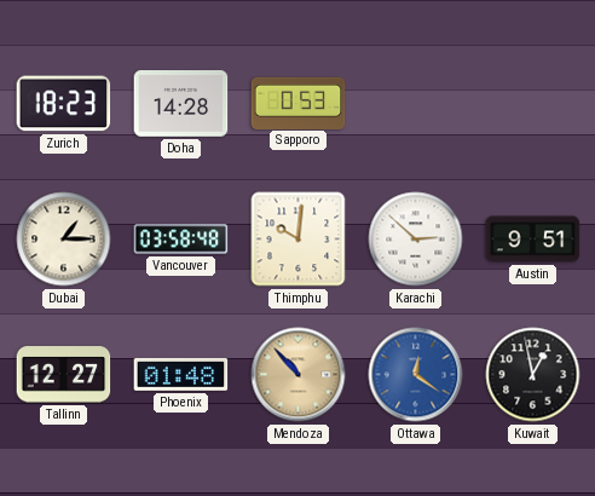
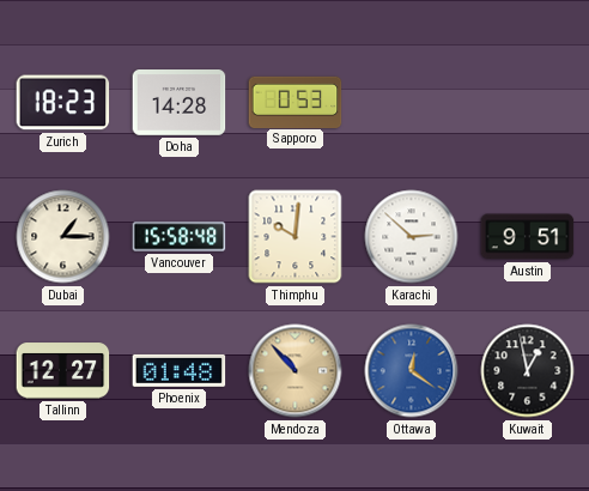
Vancouver: 03:58 -> 15:58
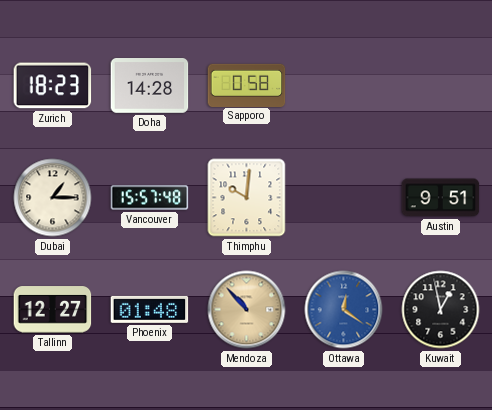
Sapporo: 0:53 -> 0:58
Vancouver: 15:58 -> 15:57
Karachi: 2:52 -> none
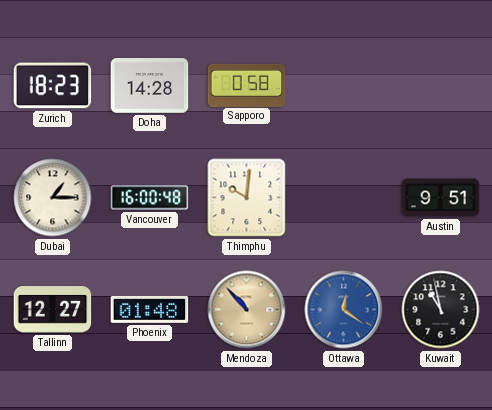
Vancouver: 15:57 -> 16:00
Kuwait: 12:58 -> 10:58
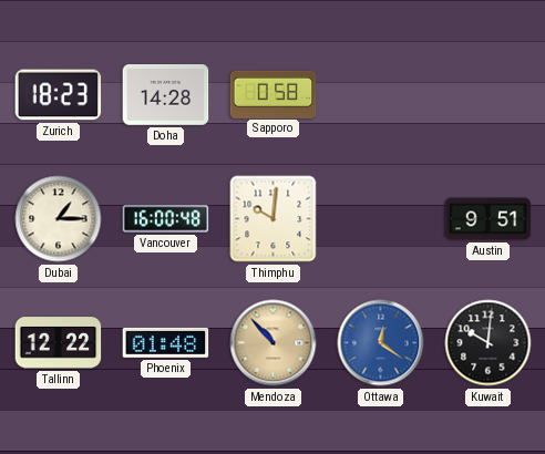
Tallinn: 12:27 -> 12:22
Kuwait: 10:58 -> 10:01
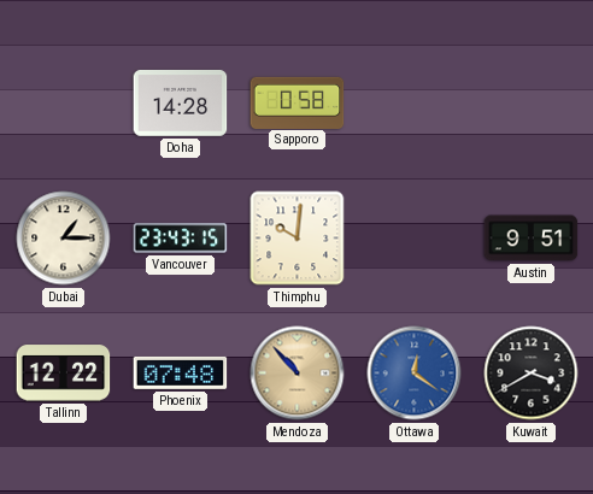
Zurich: 18:23 -> none
Vancouver: 16:00 -> 23:43
Phoenix: 01:48 -> 07:48
Kuwait: 10:01 -> 3:40
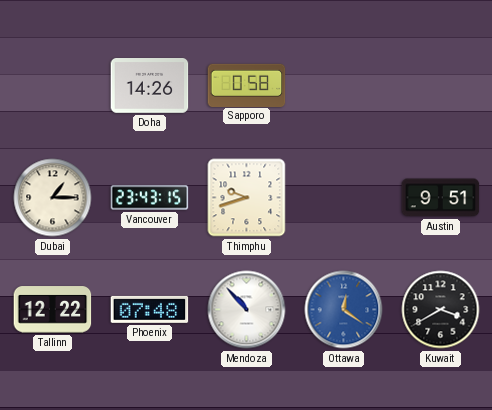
Doha: 14:28 -> 14:26
Thimphu: 10:01 -> 9:42
Mendoza dial: champagne -> white
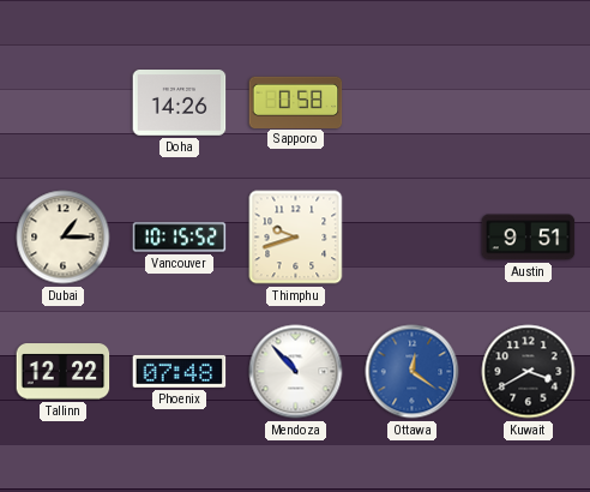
Vancouver: 23:43 -> 10:15
